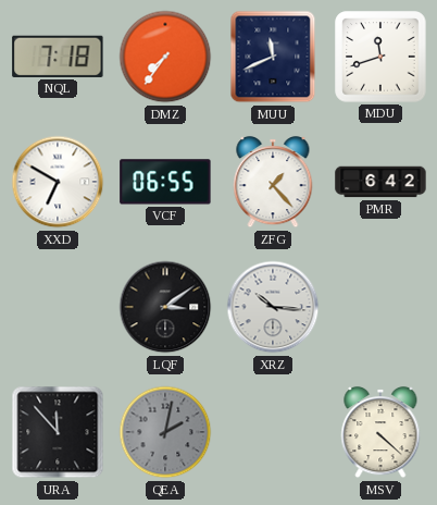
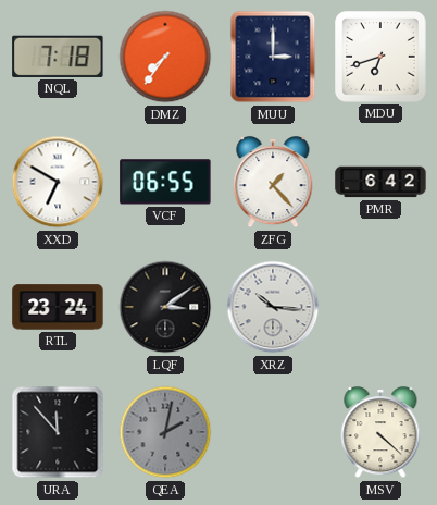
MUU: 11:41 -> 3:00
MDU: 11:42 -> 6:42
RTL: none -> 23:24
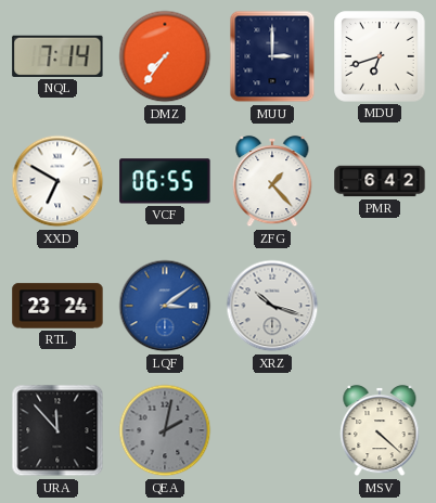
NQL: 7:18 -> 7:14
LQF dial: black -> blue
XRZ: 10:16 -> 10:18
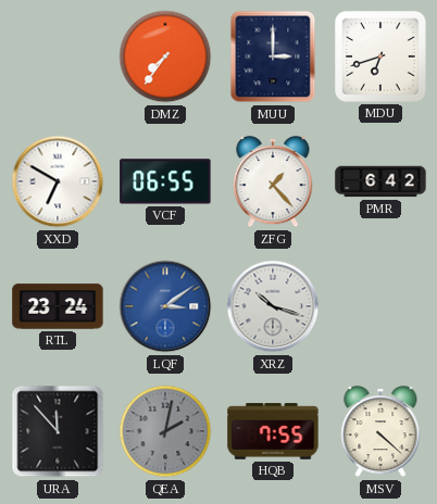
NQL: 7:14 -> none
HQB: none -> 7:55
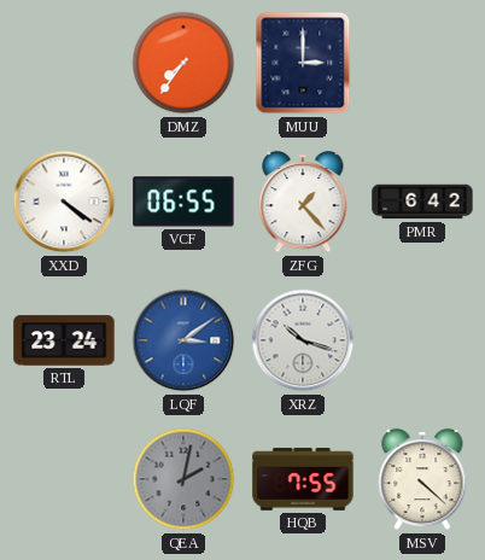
MDU: 6:42 -> none
XXD: 6:50 -> 4:21
URA: 11:53 -> none
